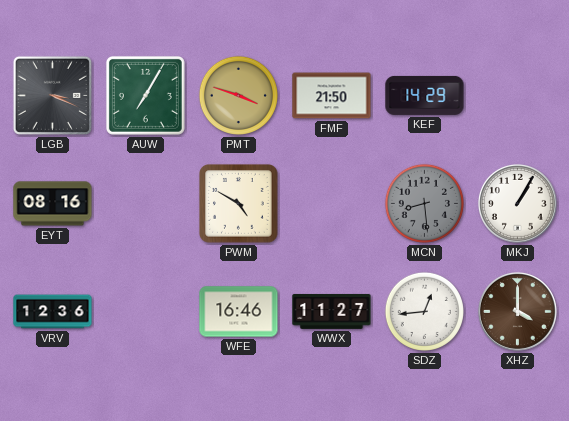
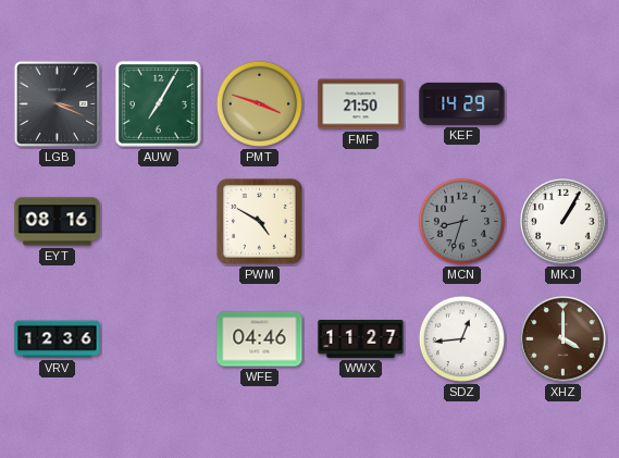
MCN: 8:29 -> 8:33
WFE: 16:46 -> 04:46
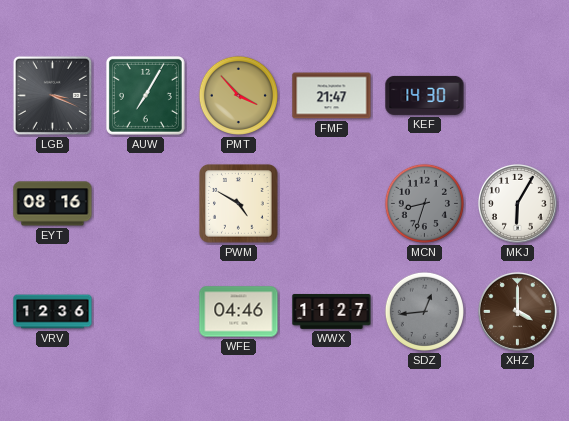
PMT: 3:48 -> 3:53
FMF: 21:50 -> 21:47
KEF: 14:29 -> 14:30
MKJ: 1:05 -> 6:05
SDZ dial: white -> grey
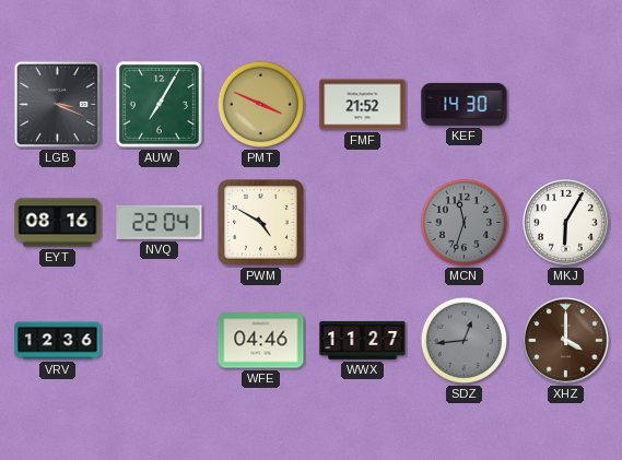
PMT: 3:53 -> 3:49
FMF: 21:47 -> 21:52
NVQ: none -> 22:04
MCN: 8:33 -> 11:33
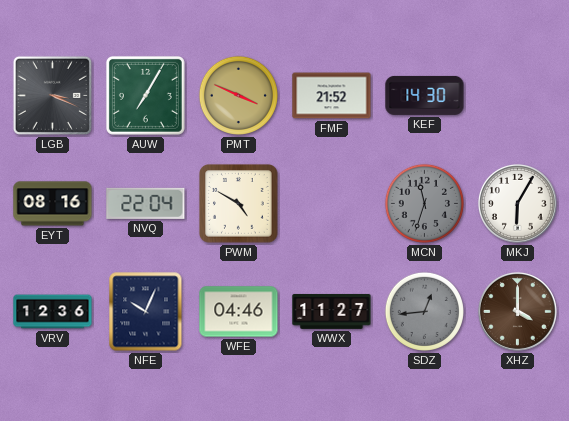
NFE: none -> 10:04
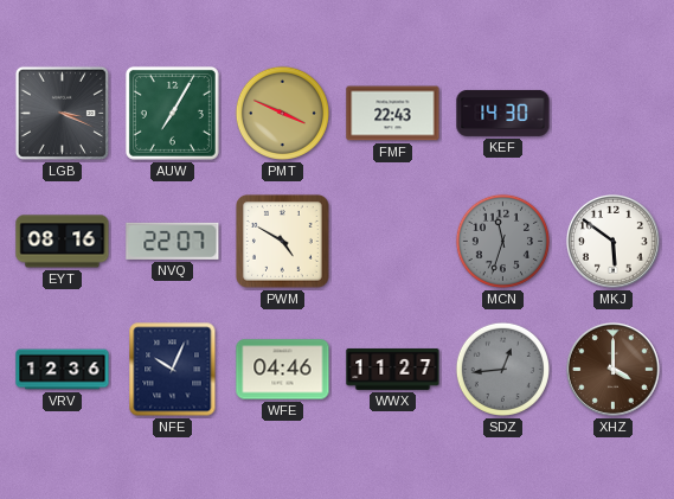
FMF: 21:52 -> 22:43
NVQ: 22:04 -> 22:07
MKJ: 6:05 -> 5:51
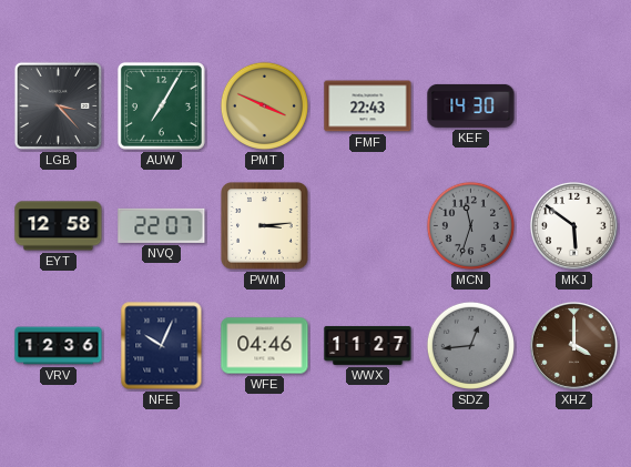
LGB: 3:19 -> 3:23
EYT: 08:16 -> 12:58
PWM: 4:50 -> 3:14
